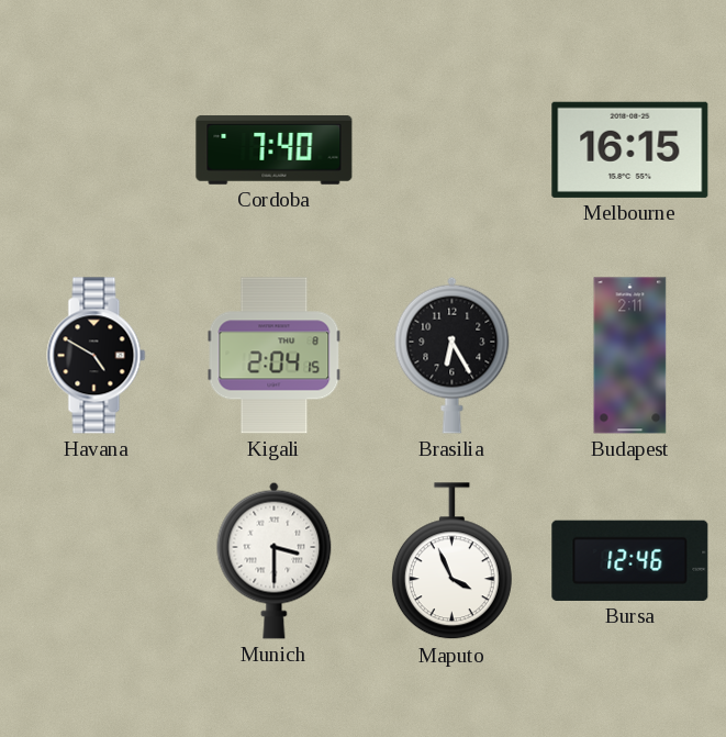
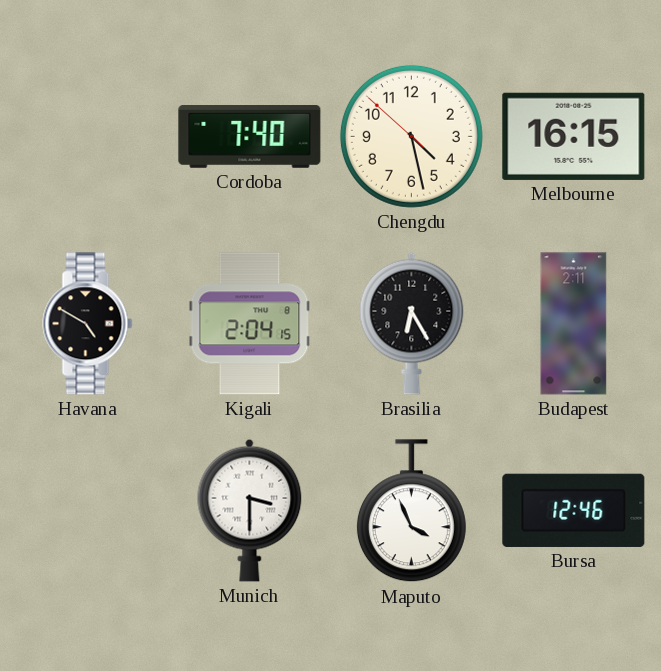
Chengdu: none -> 4:27
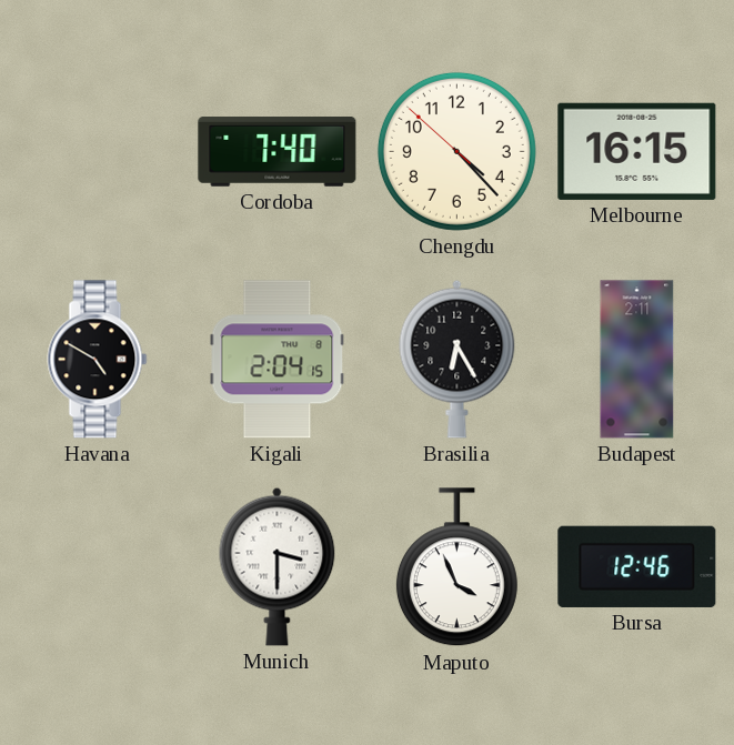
Chengdu: 4:27 -> 4:22
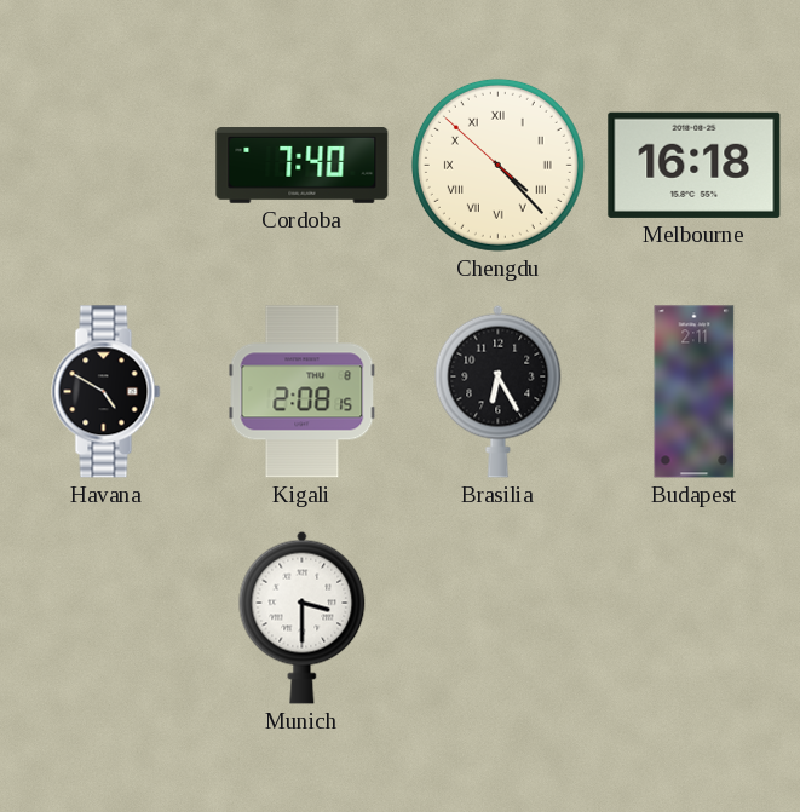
Chengdu numerals: Arabic -> Roman
Melbourne: 16:15 -> 16:18
Kigali: 2:04 -> 2:08
Maputo: 3:56 -> none
Bursa: 12:46 -> none
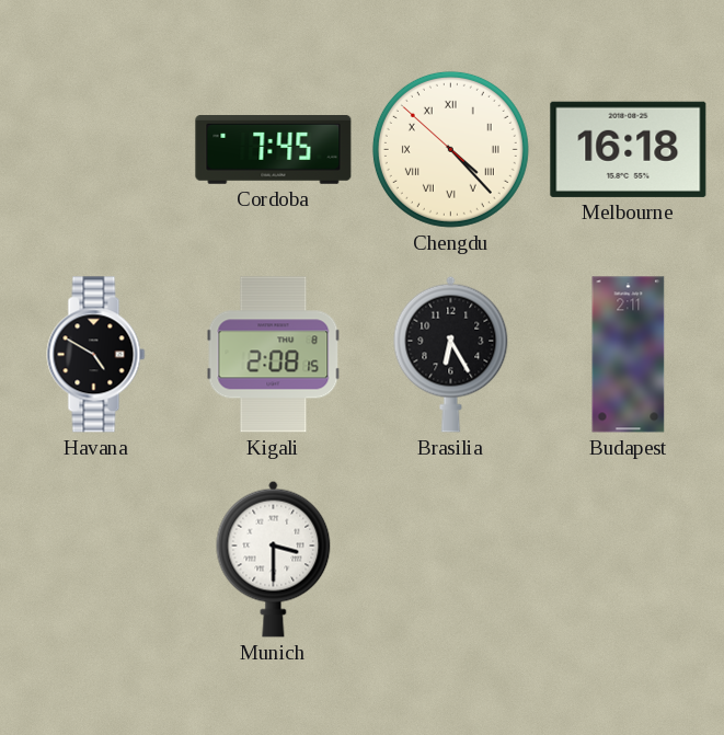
Cordoba: 7:40 -> 7:45
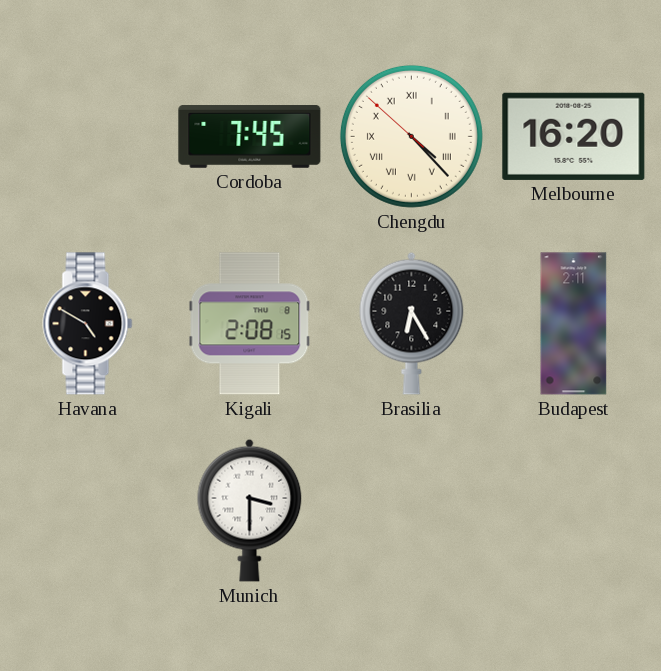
Melbourne: 16:18 -> 16:20
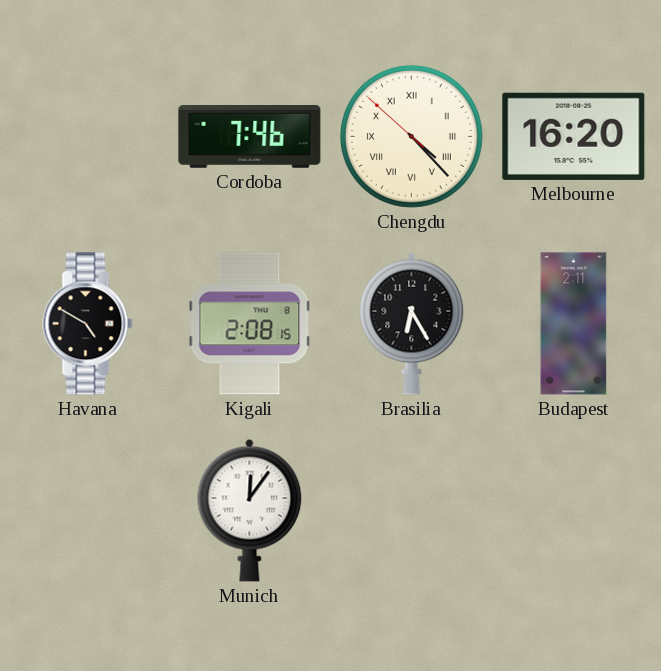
Cordoba: 7:45 -> 7:46
Munich: 3:30 -> 12:06
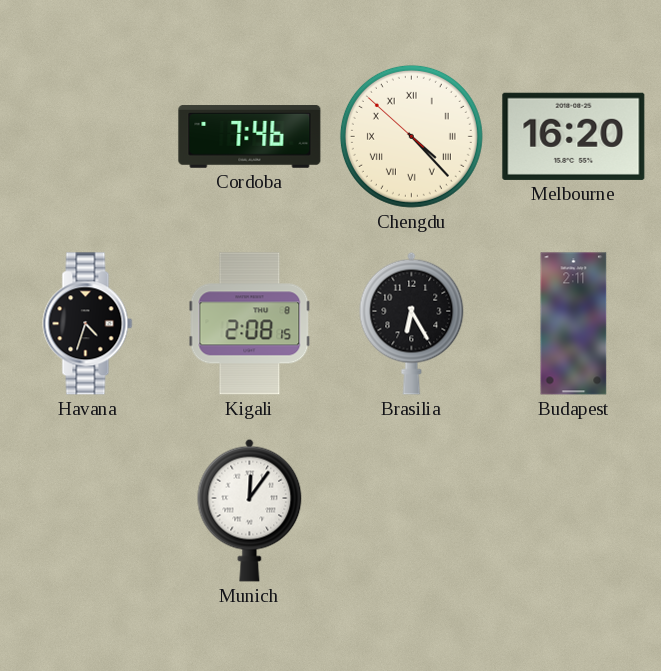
Havana: 4:50 -> 4:33
